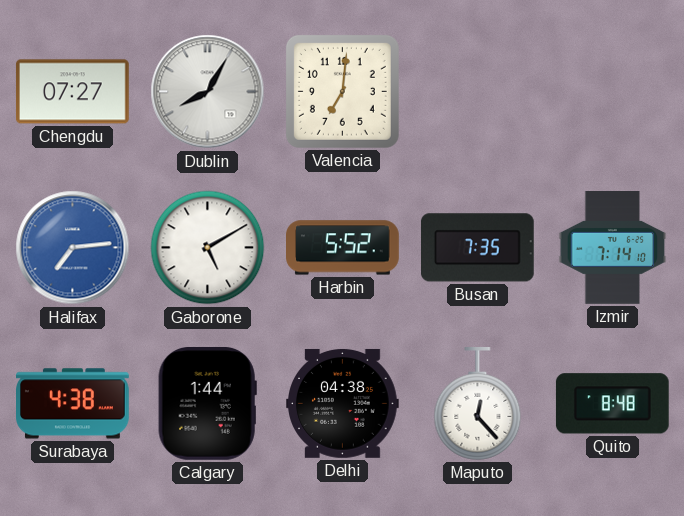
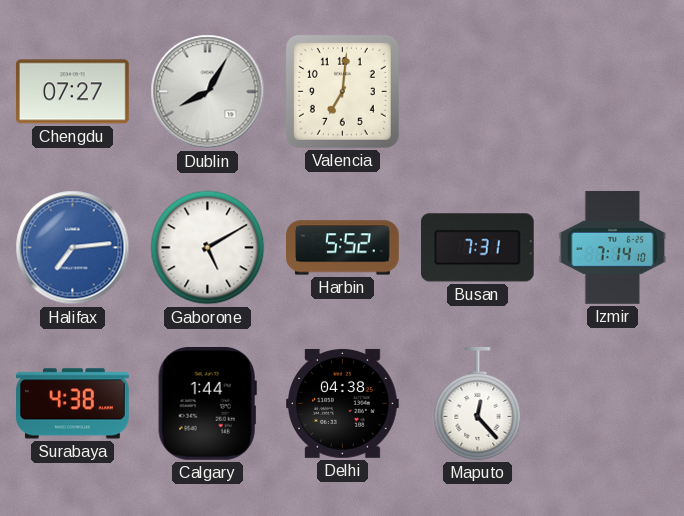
Busan: 7:35 -> 7:31
Quito: 8:48 -> none
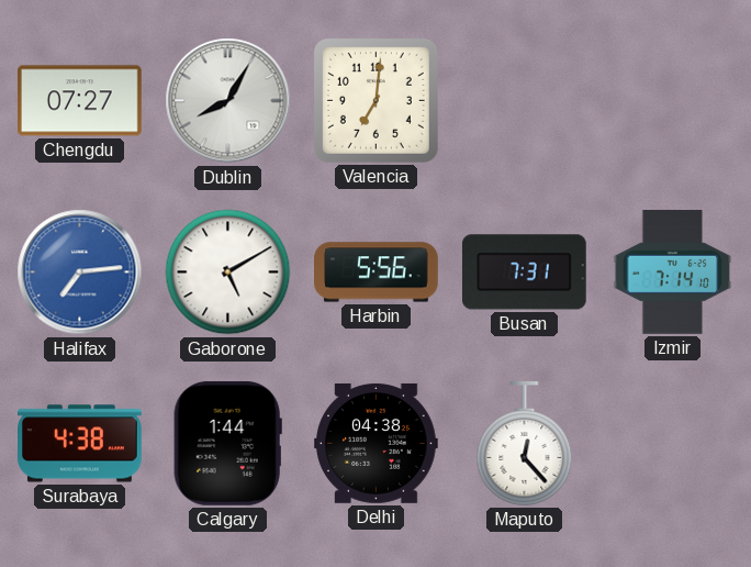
Harbin: 5:52 -> 5:56
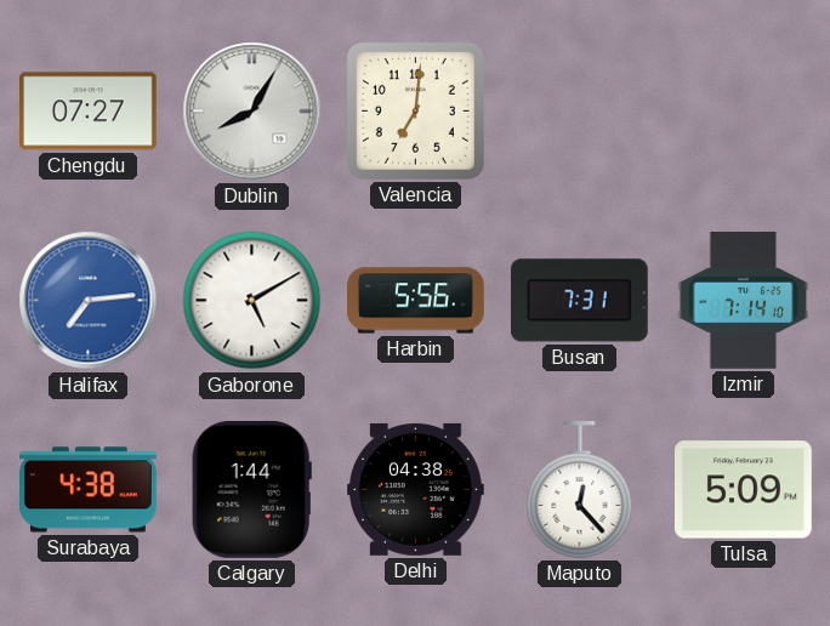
Tulsa: none -> 5:09
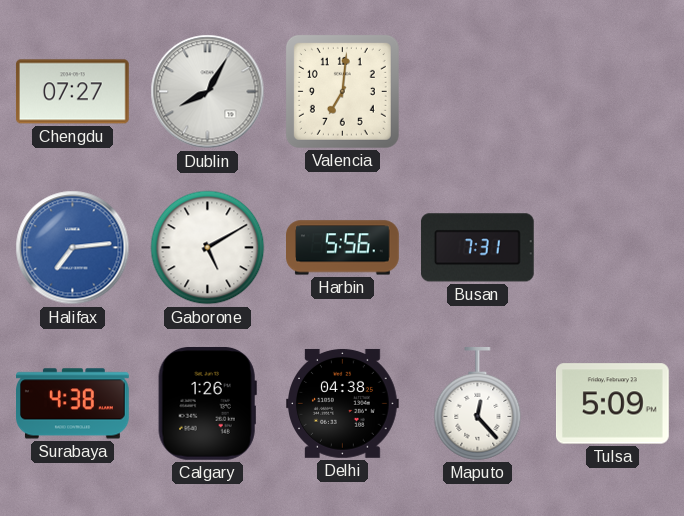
Izmir: 7:14 -> none
Calgary: 1:44 -> 1:26
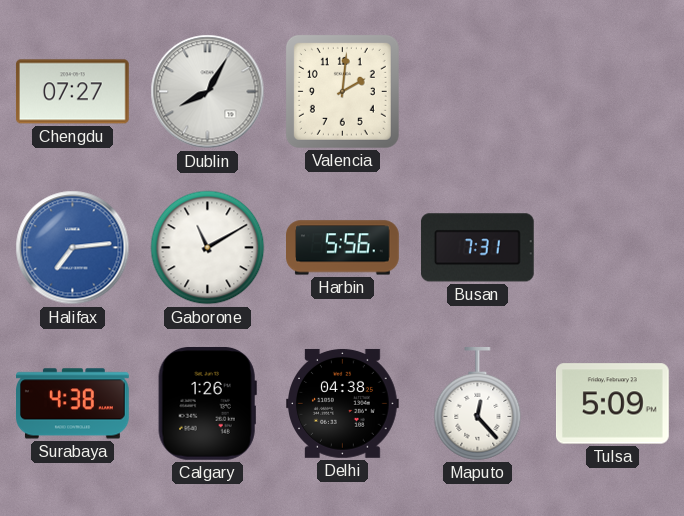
Valencia: 7:01 -> 2:01
Gaborone: 5:10 -> 11:10
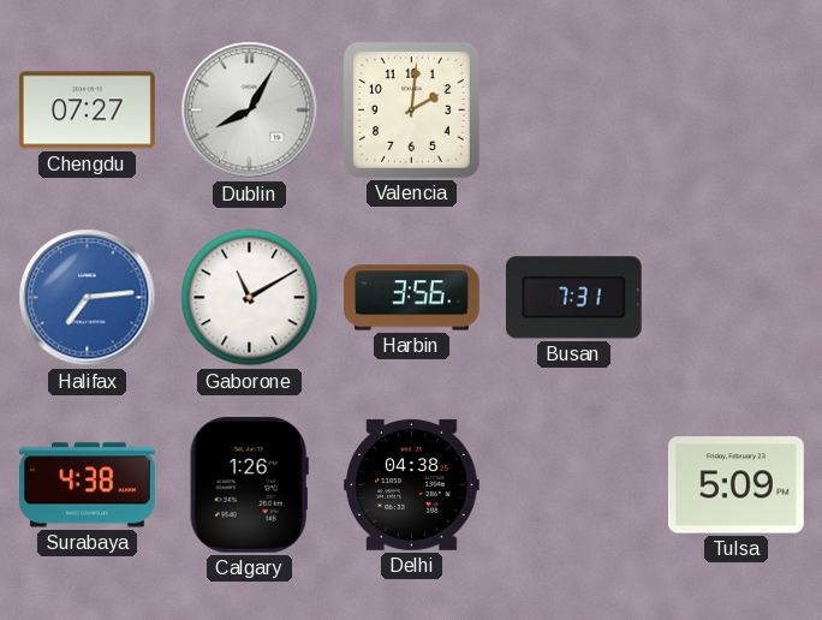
Harbin: 5:56 -> 3:56
Maputo: 12:23 -> none
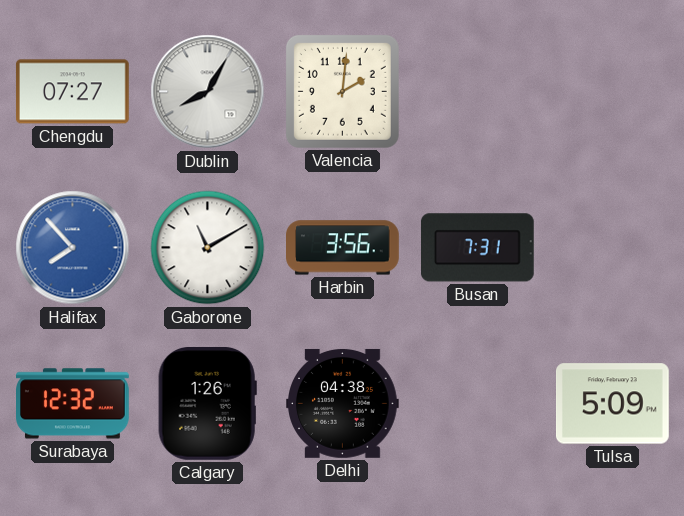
Halifax: 7:14 -> 7:53
Surabaya: 4:38 -> 12:32
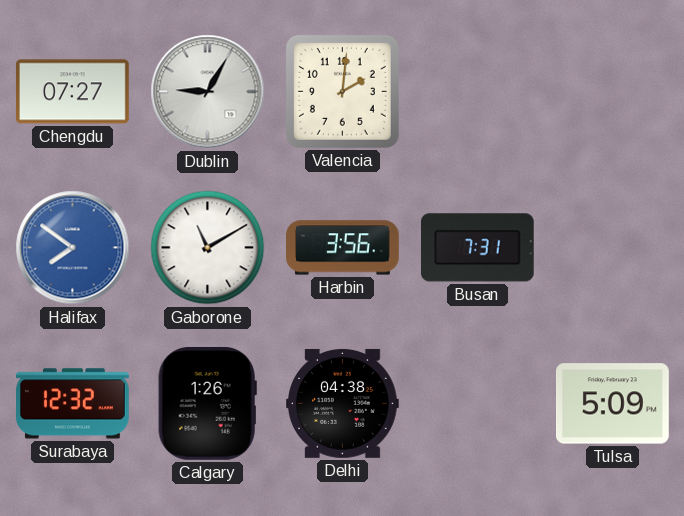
Dublin: 8:05 -> 9:05
Halifax: 7:53 -> 7:51
